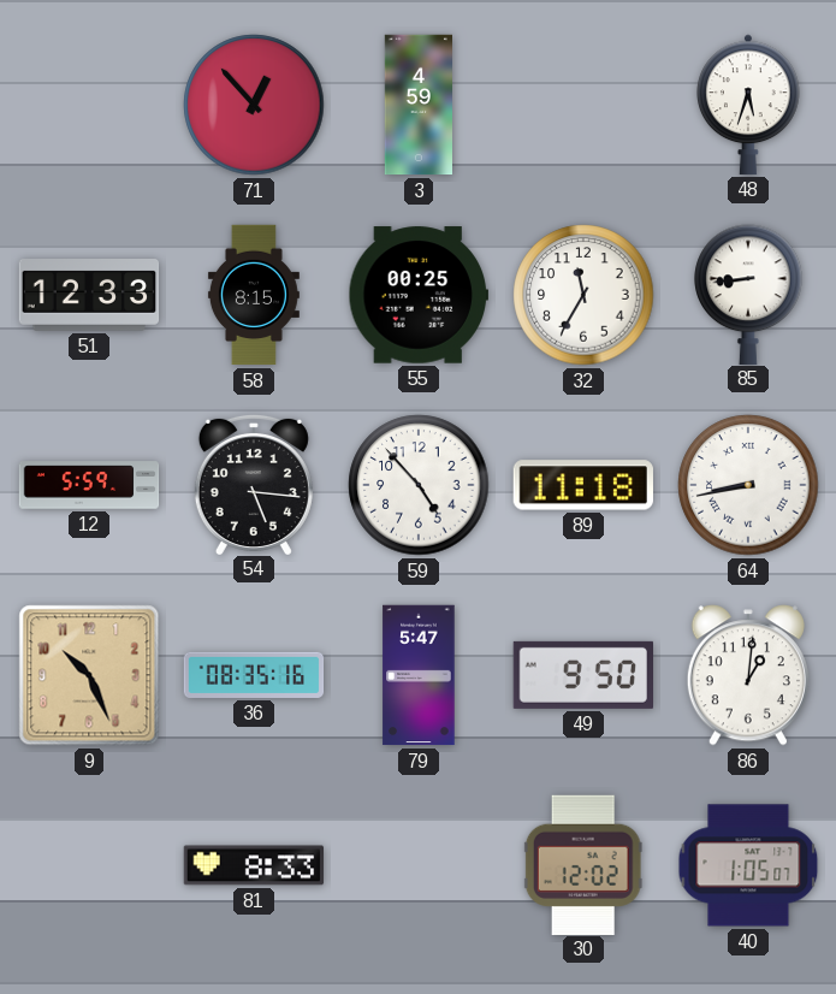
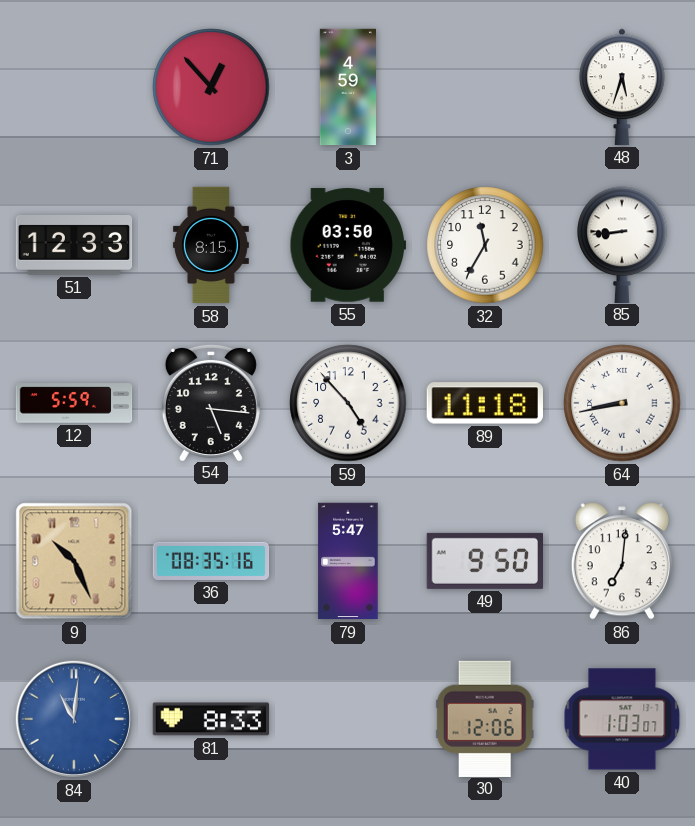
55: 00:25 -> 03:50
86: 1:01 -> 7:01
84: none -> 11:01
30: 12:02 -> 12:06
40: 1:05 -> 1:03
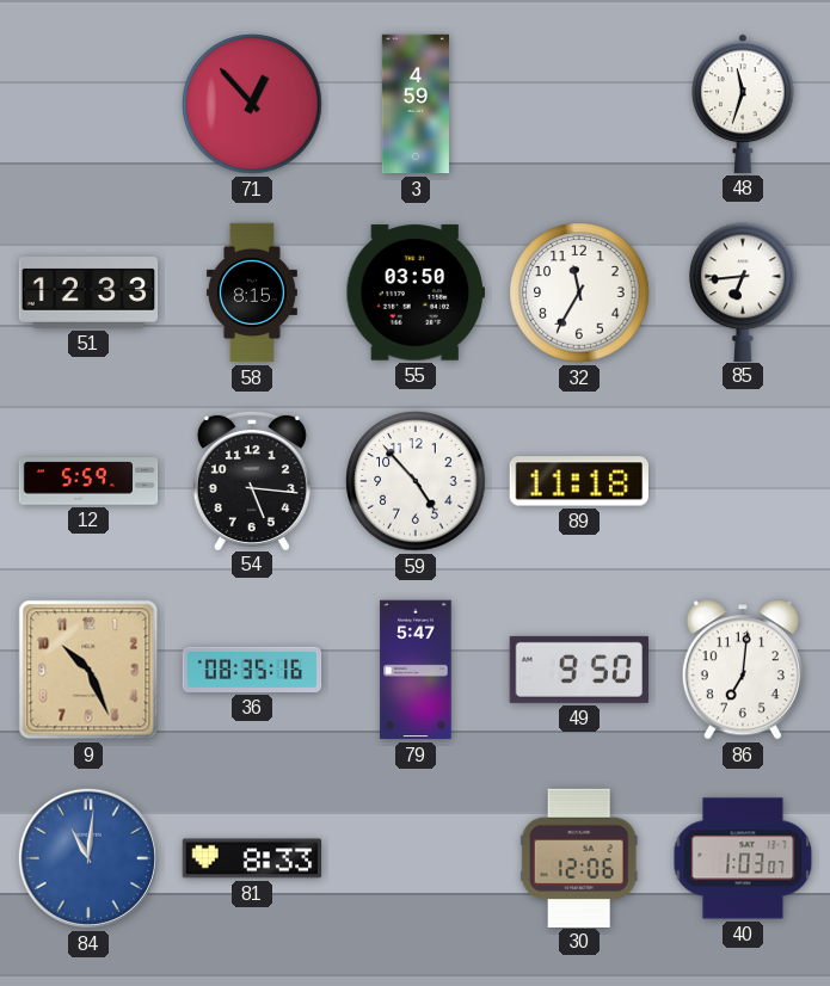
48: 5:33 -> 11:33
85: 8:44 -> 6:44
64: 8:43 -> none
